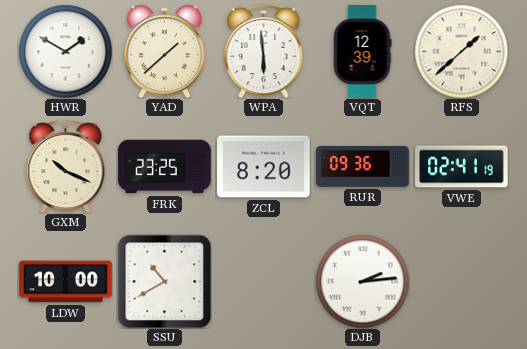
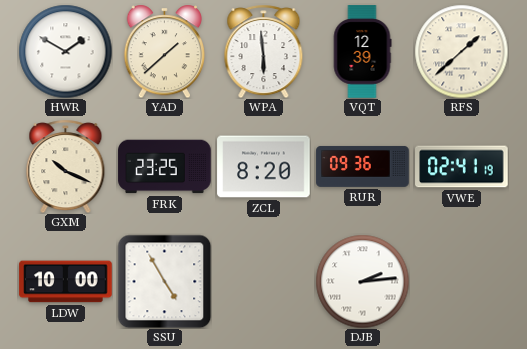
SSU: 10:40 -> 4:55
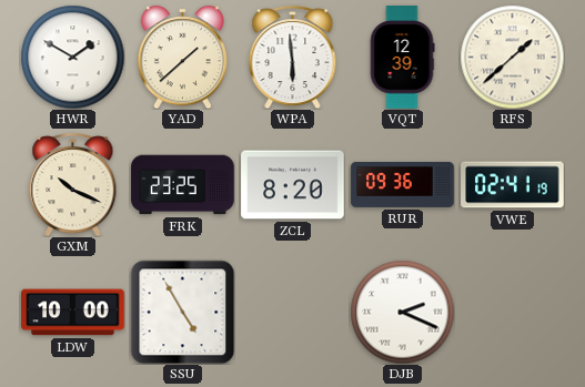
DJB: 2:14 -> 2:19
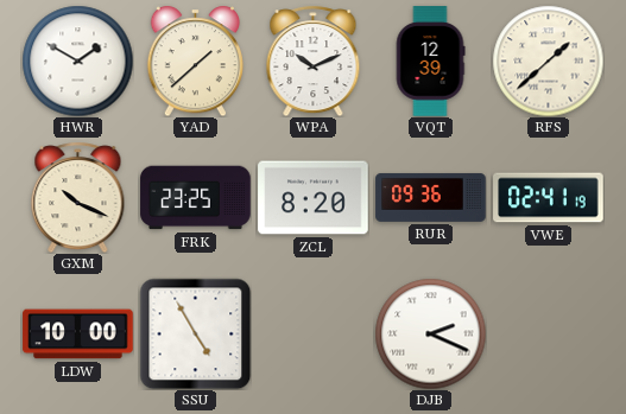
WPA: 5:59 -> 10:11
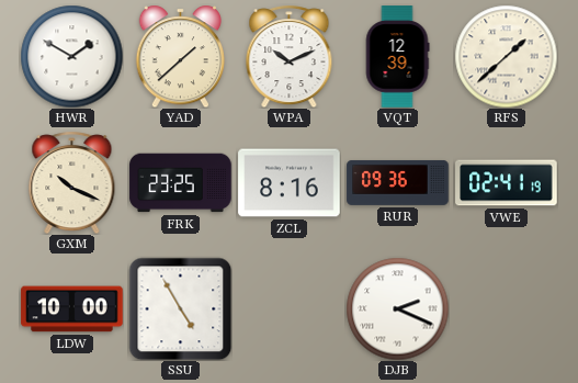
ZCL: 8:20 -> 8:16
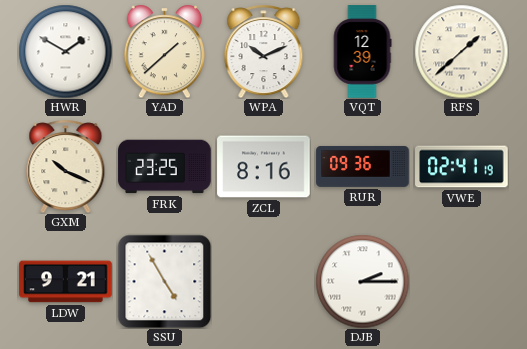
LDW: 10:00 -> 9:21
DJB: 2:19 -> 2:15
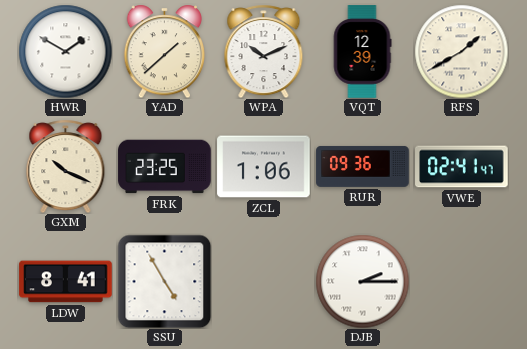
RFS: 1:38 -> 1:40
ZCL: 8:16 -> 1:06
VWE: 02:41:19 -> 02:41:47
LDW: 9:21 -> 8:41
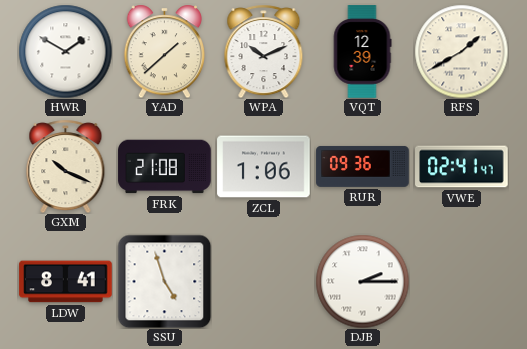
FRK: 23:25 -> 21:08
SSU: 4:55 -> 4:57
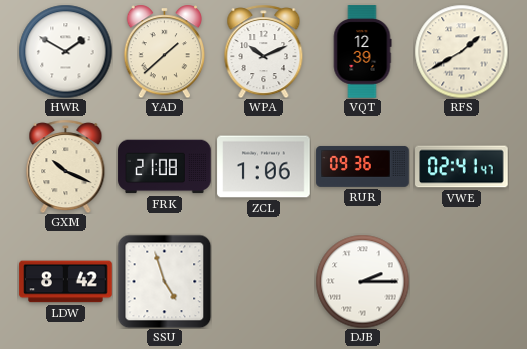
LDW: 8:41 -> 8:42
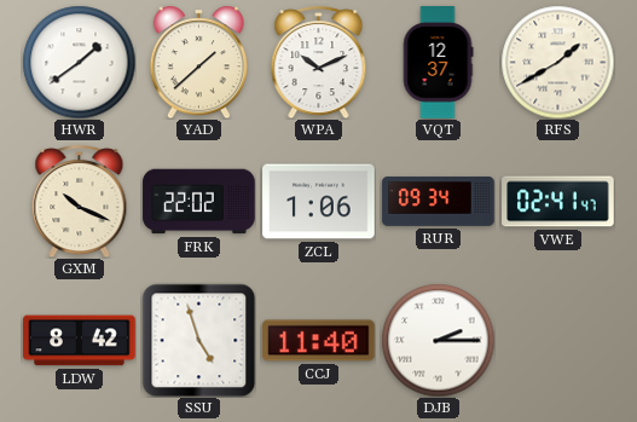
HWR: 1:50 -> 1:39
VQT: 12:39 -> 12:37
FRK: 21:08 -> 22:02
RUR: 09:36 -> 09:34
CCJ: none -> 11:40
